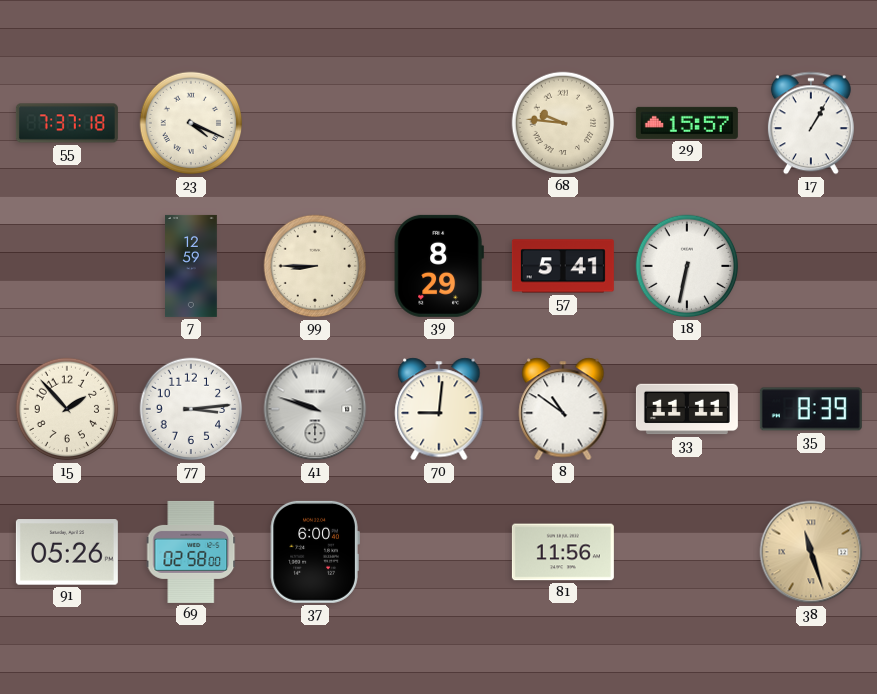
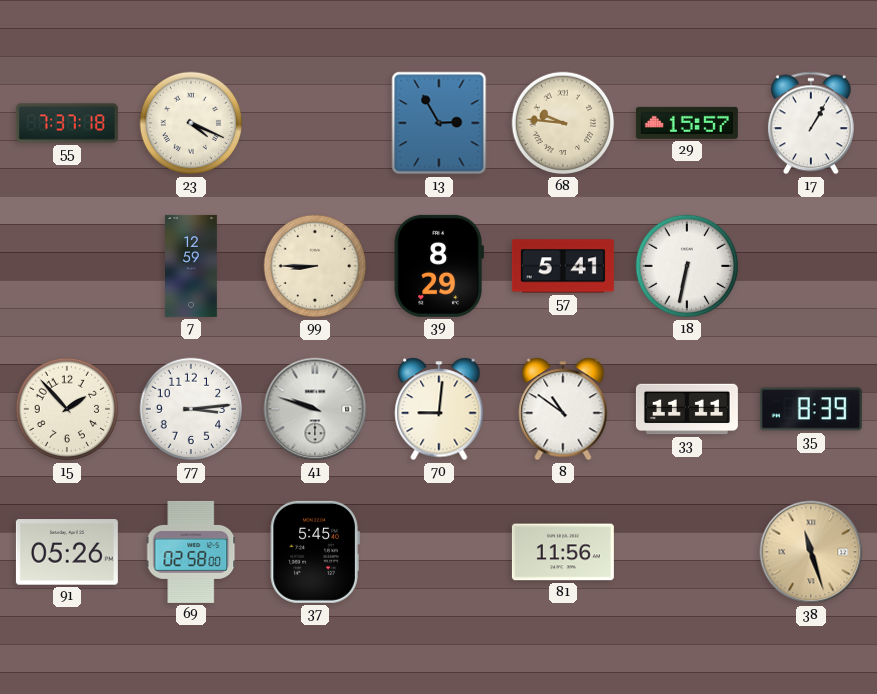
13: none -> 2:55
37: 6:00 -> 5:45
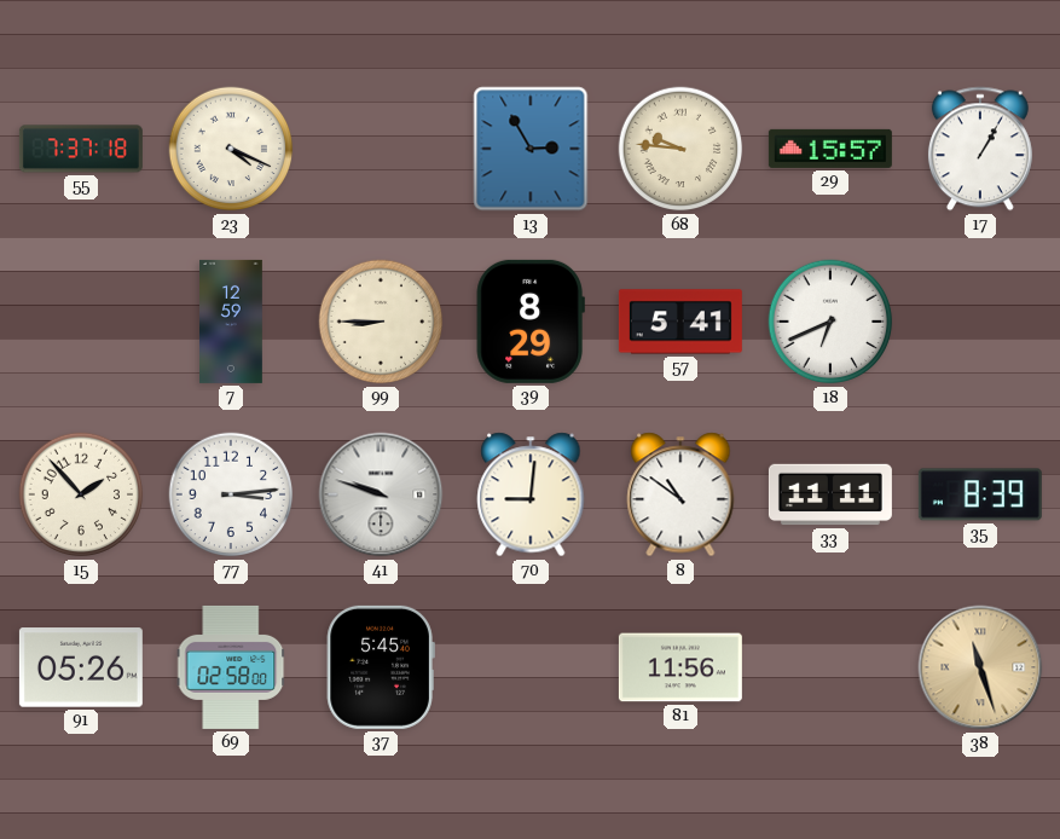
18: 6:32 -> 6:41
